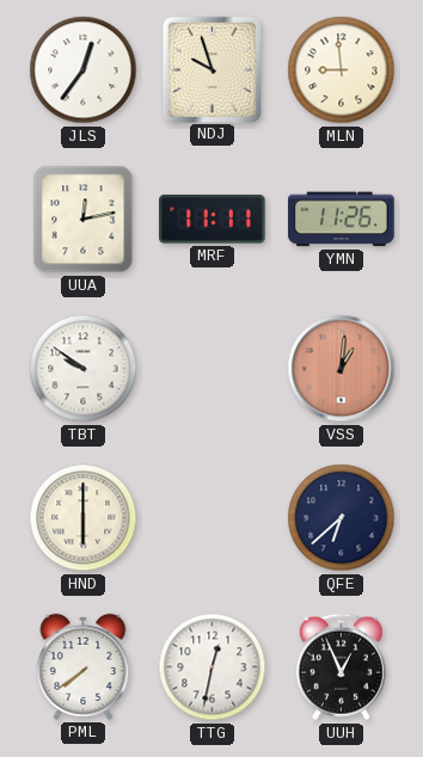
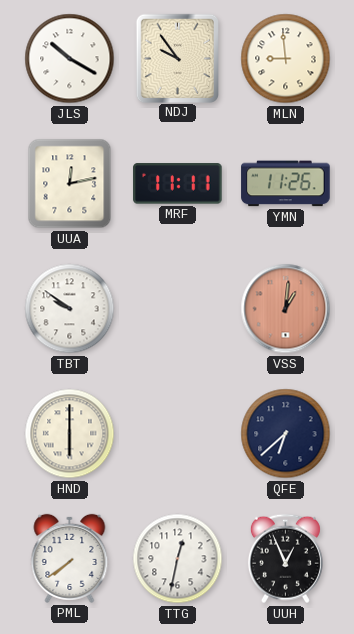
JLS: 12:36 -> 10:20
NDJ: 9:57 -> 9:54
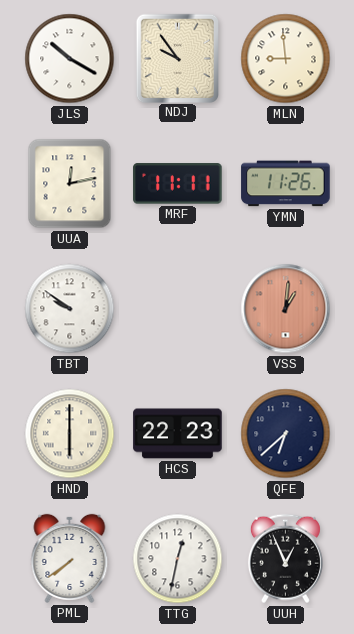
HCS: none -> 22:23
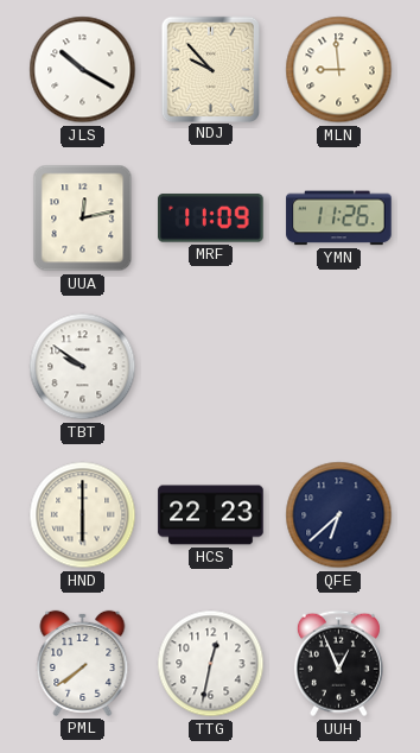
NDJ: 9:54 -> 9:53
MRF: 11:11 -> 11:09
VSS: 1:01 -> none
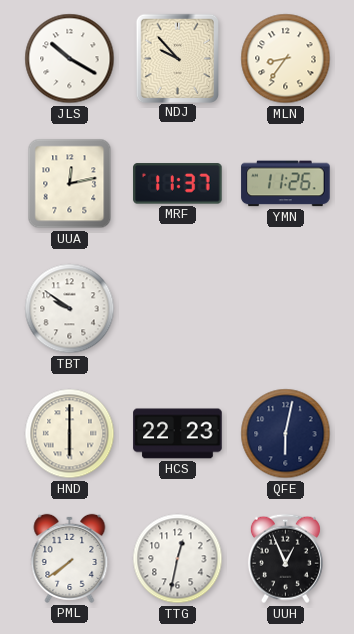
MLN: 8:59 -> 8:36
MRF: 11:09 -> 11:37
QFE: 6:38 -> 6:02
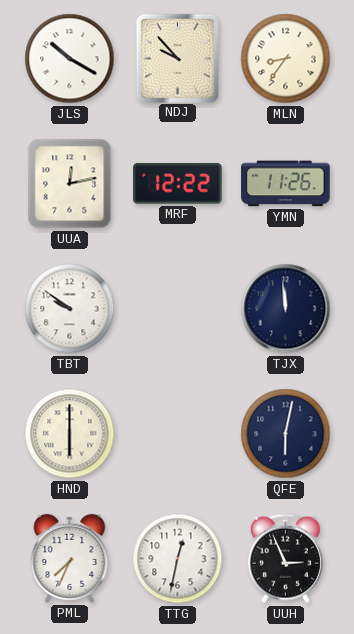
MRF: 11:37 -> 12:22
TJX: none -> 11:59
HCS: 22:23 -> none
PML: 7:39 -> 7:34
UUH: 12:56 -> 2:56
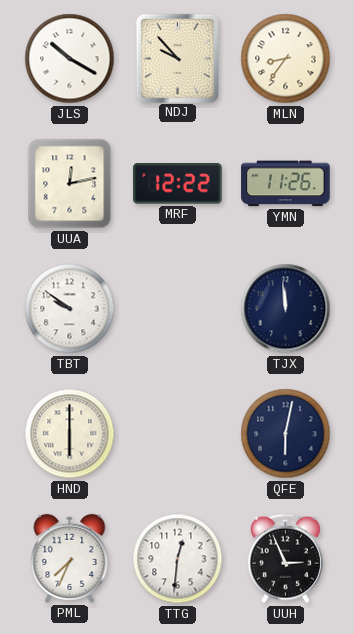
TTG: 12:32 -> 12:31
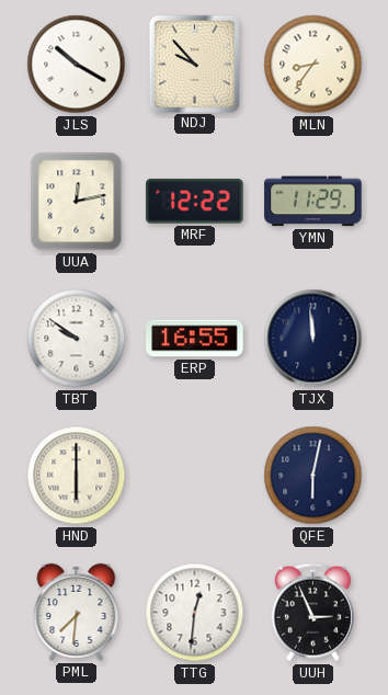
YMN: 11:26 -> 11:29
ERP: none -> 16:55
PML: 7:34 -> 7:31
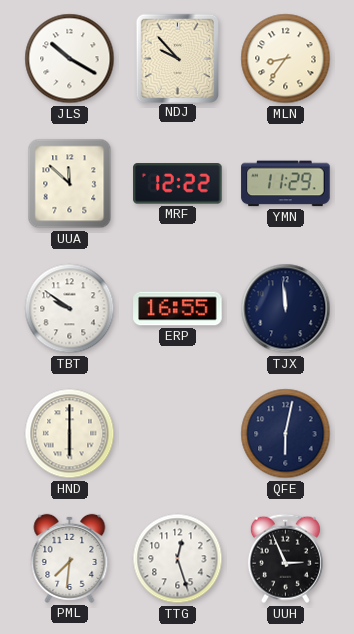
UUA: 12:13 -> 11:52
TTG: 12:31 -> 12:27
